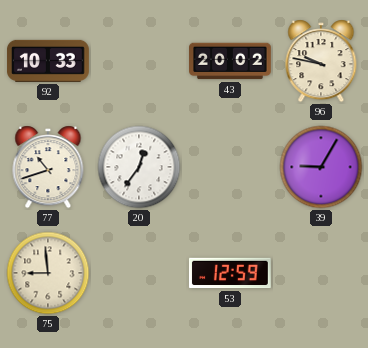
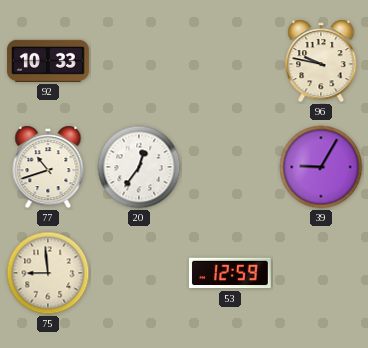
43: 20:02 -> none
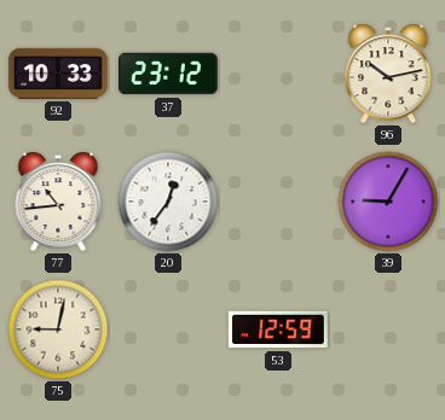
37: none -> 23:12
96: 9:47 -> 10:13
77: 10:42 -> 10:44
75: 8:59 -> 9:02
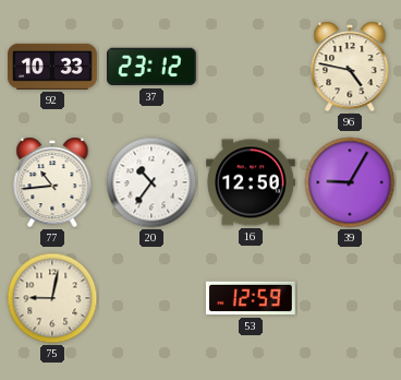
96: 10:13 -> 4:47
20: 12:36 -> 10:36
16: none -> 12:50
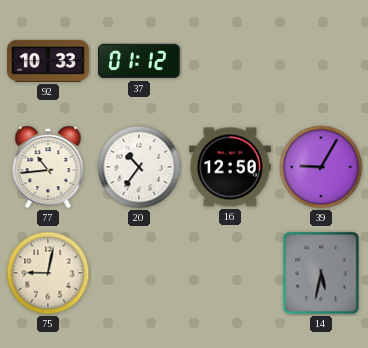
37: 23:12 -> 01:12
96: 4:47 -> none
53: 12:59 -> none
14: none -> 5:32
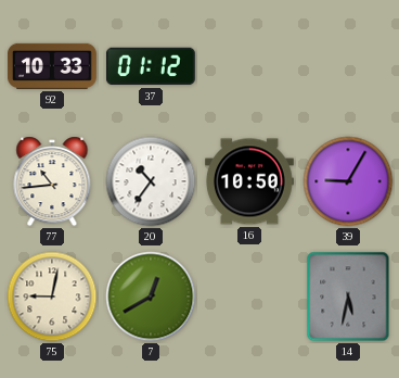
16: 12:50 -> 10:50
7: none -> 12:40
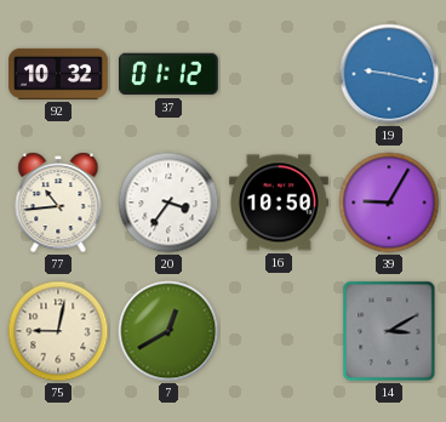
92: 10:33 -> 10:32
19: none -> 9:17
20: 10:36 -> 3:36
14: 5:32 -> 3:10
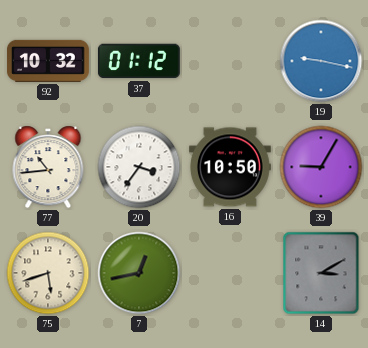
75: 9:02 -> 5:42
7: 12:40 -> 12:43
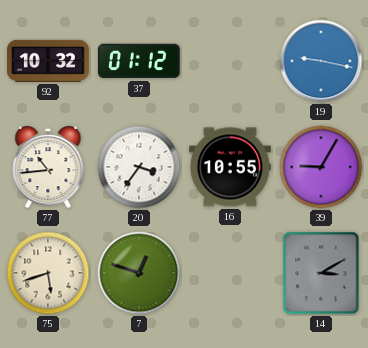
16: 10:50 -> 10:55
7: 12:43 -> 12:48
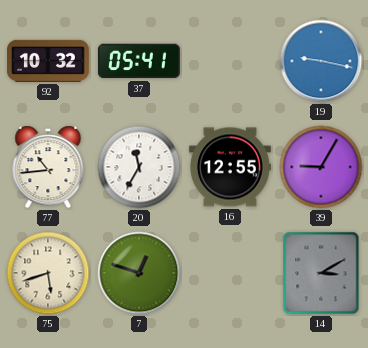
37: 01:12 -> 05:41
20: 3:36 -> 11:35
16: 10:55 -> 12:55
